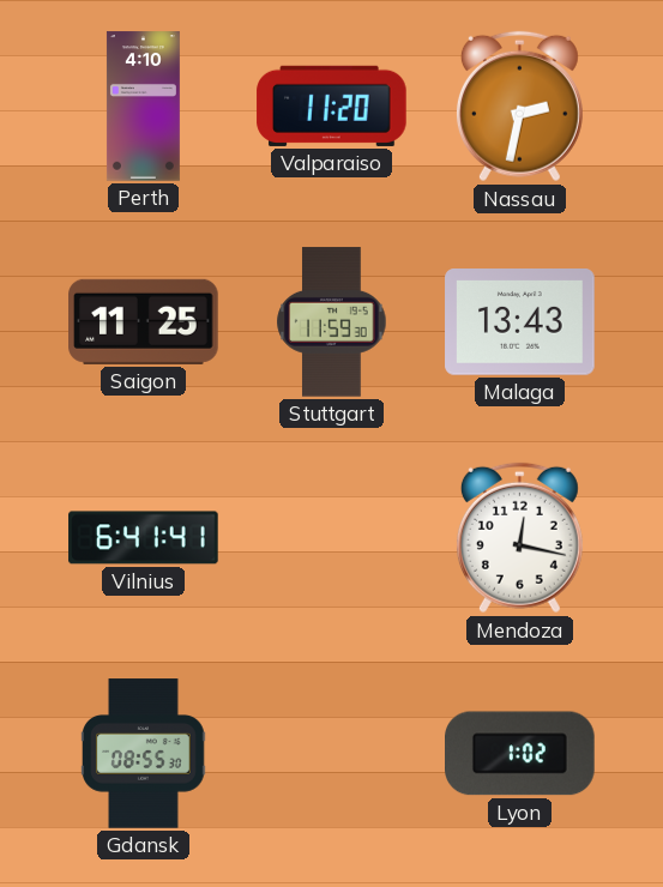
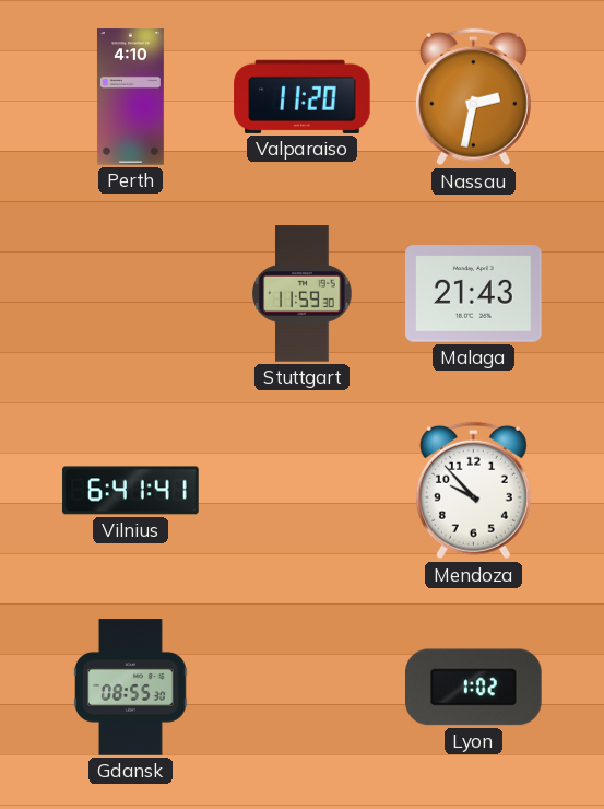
Saigon: 11:25 -> none
Malaga: 13:43 -> 21:43
Mendoza: 12:17 -> 9:53
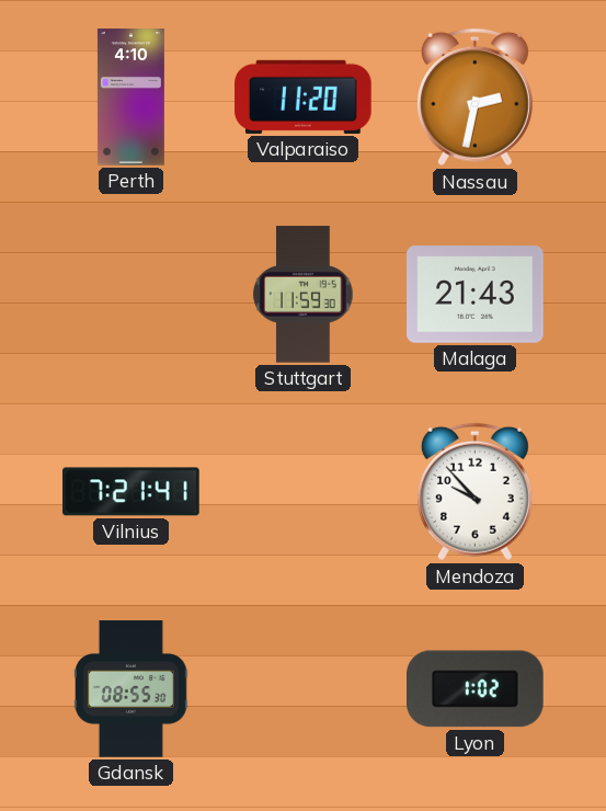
Vilnius: 6:41 -> 7:21
